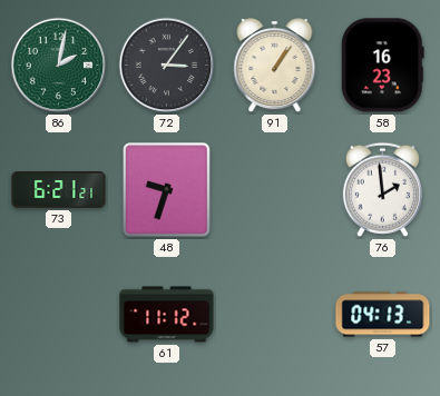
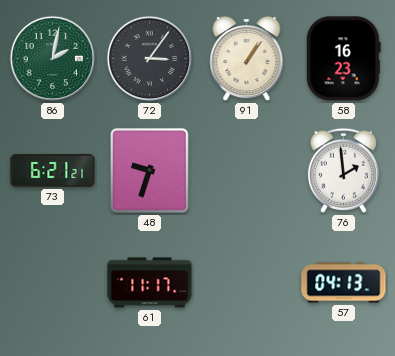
61: 11:12 -> 11:17
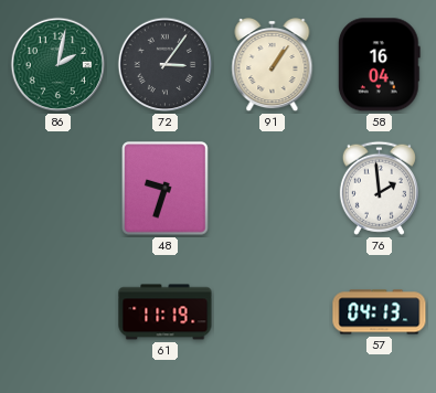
58: 16:23 -> 16:04
73: 6:21 -> none
61: 11:17 -> 11:19
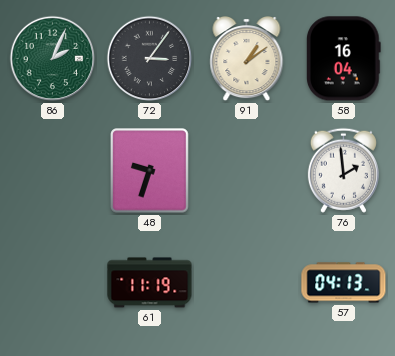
86: 2:02 -> 2:04
91: 1:06 -> 1:09
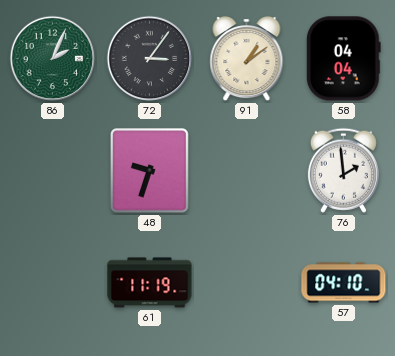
58: 16:04 -> 04:04
57: 04:13 -> 04:10
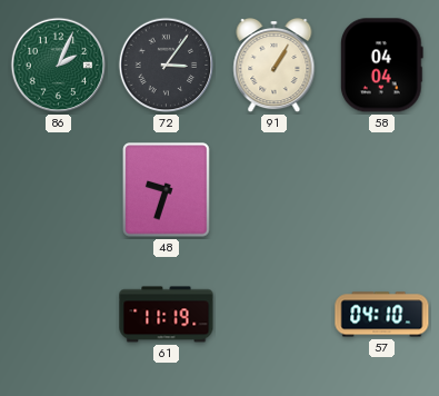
91: 1:09 -> 1:05
76: 1:59 -> none
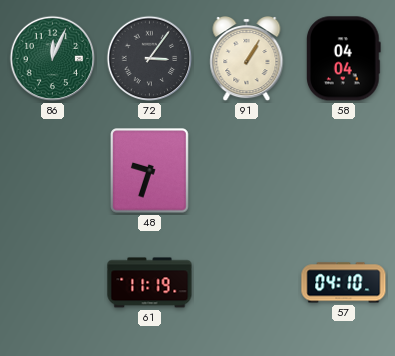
86: 2:04 -> 12:04
